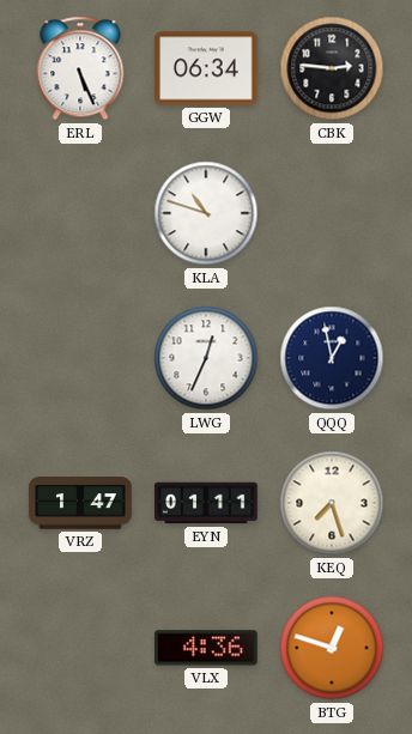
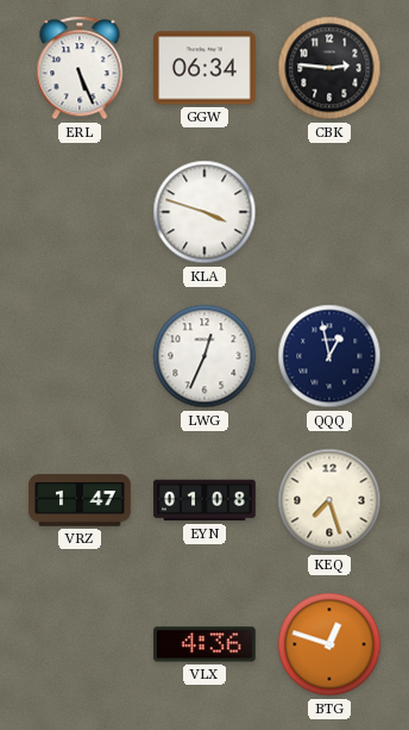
KLA: 10:48 -> 3:48
EYN: 01:11 -> 01:08
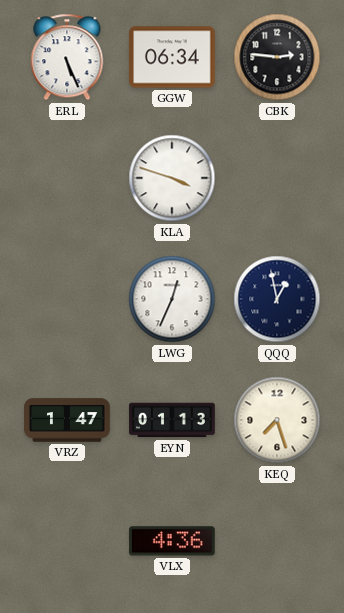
EYN: 01:08 -> 01:13
BTG: 12:48 -> none
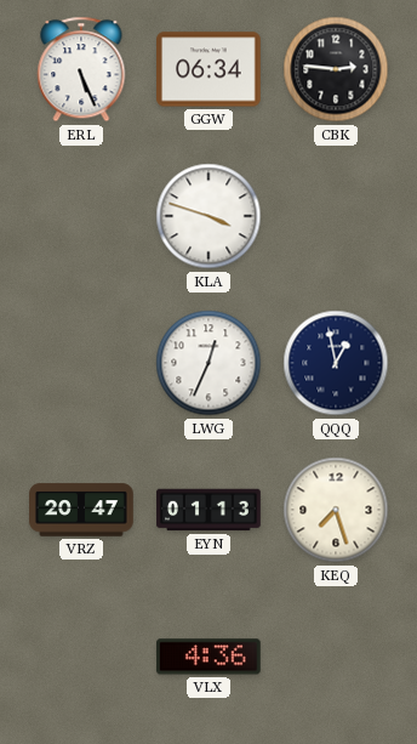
VRZ: 1:47 -> 20:47
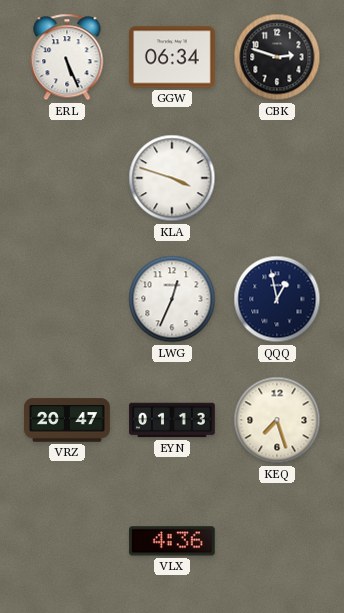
CBK: 2:46 -> 2:48
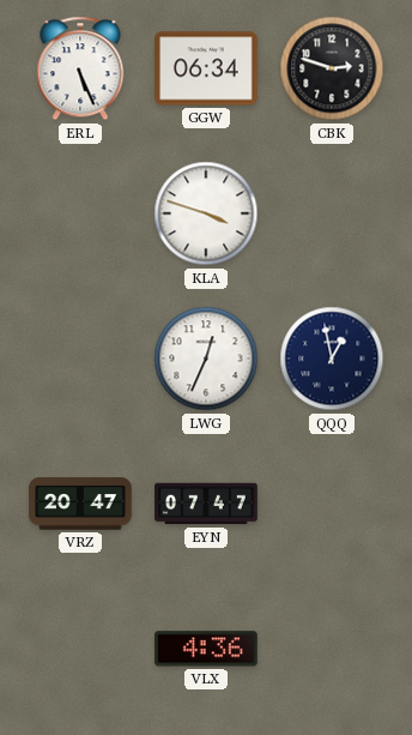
EYN: 01:13 -> 07:47
KEQ: 7:27 -> none
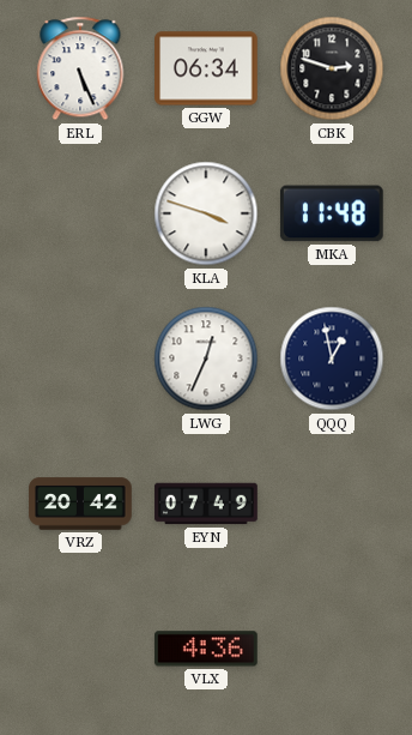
MKA: none -> 11:48
VRZ: 20:47 -> 20:42
EYN: 07:47 -> 07:49
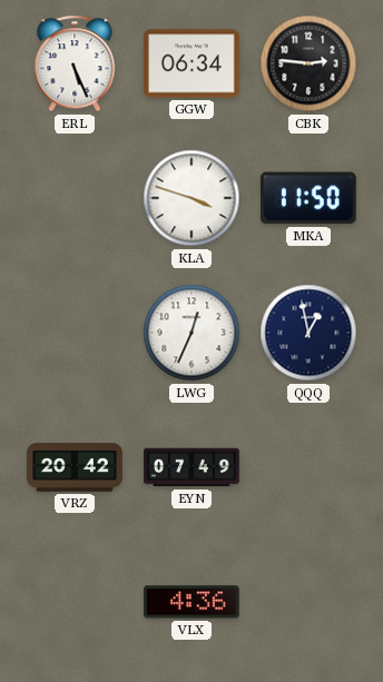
CBK: 2:48 -> 2:46
MKA: 11:48 -> 11:50
